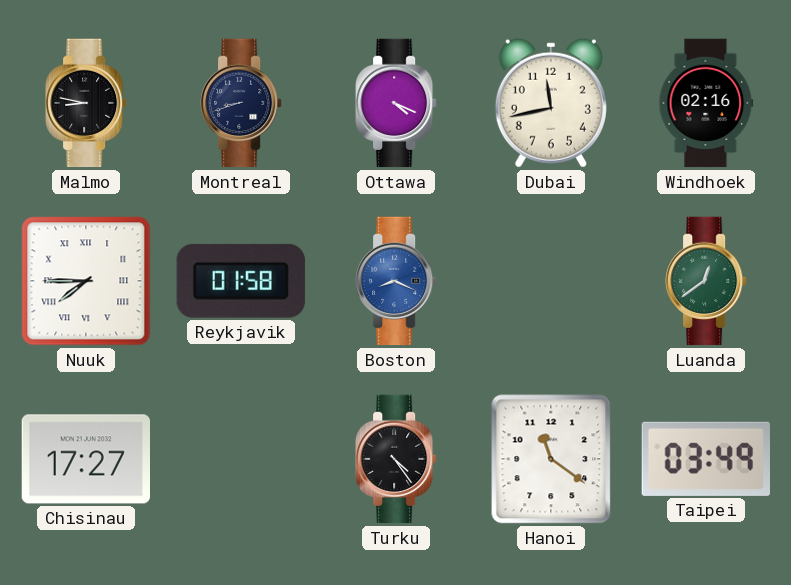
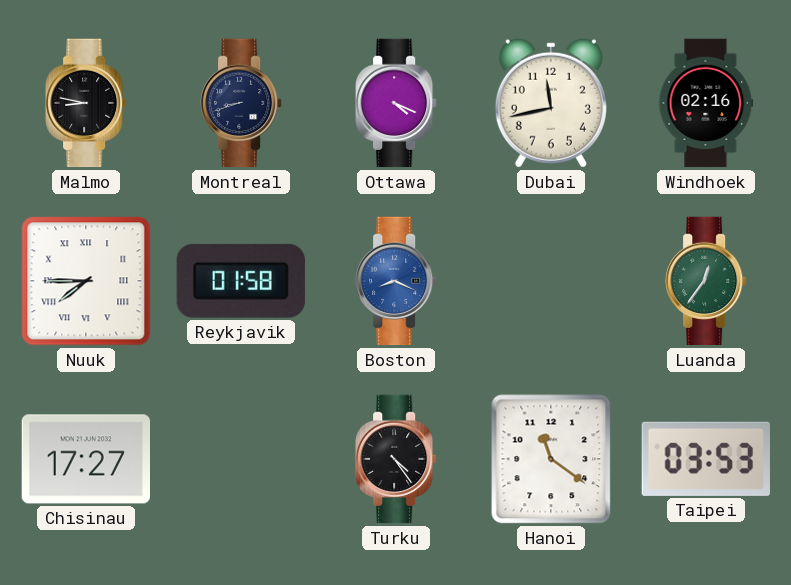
Luanda: 12:39 -> 12:36
Taipei: 03:49 -> 03:53
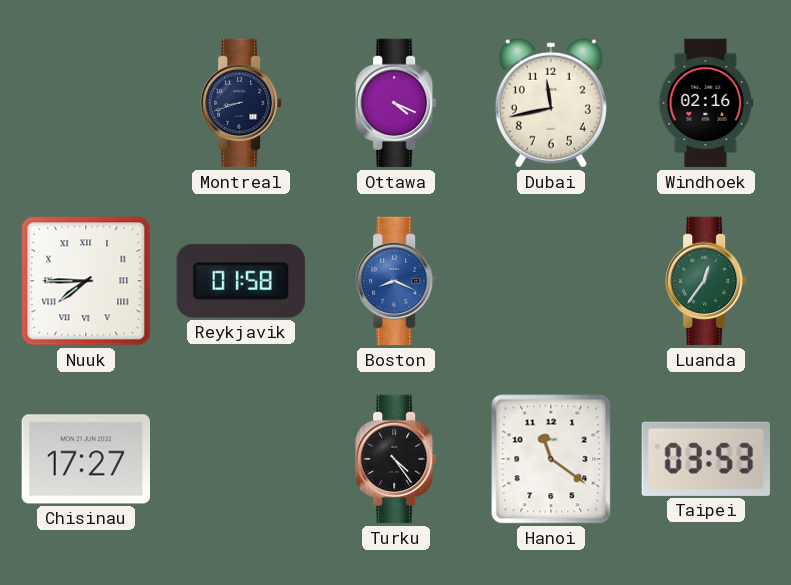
Malmo: 8:47 -> none
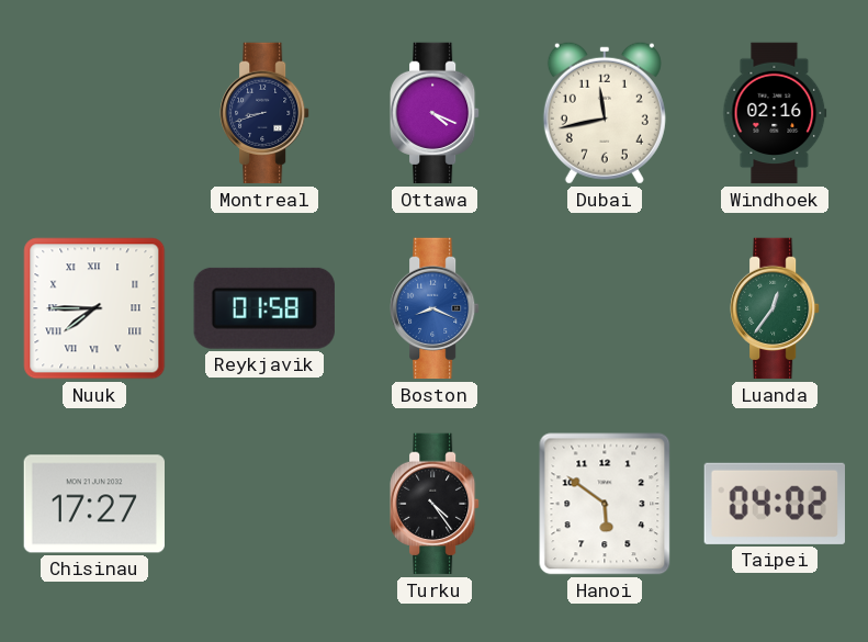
Hanoi: 11:21 -> 5:51
Taipei: 03:53 -> 04:02
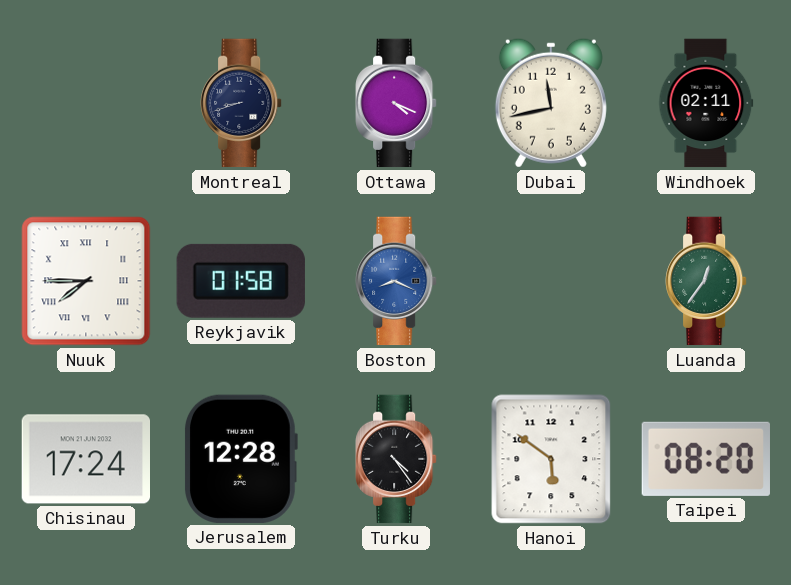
Windhoek: 02:16 -> 02:11
Chisinau: 17:27 -> 17:24
Jerusalem: none -> 12:28
Taipei: 04:02 -> 08:20
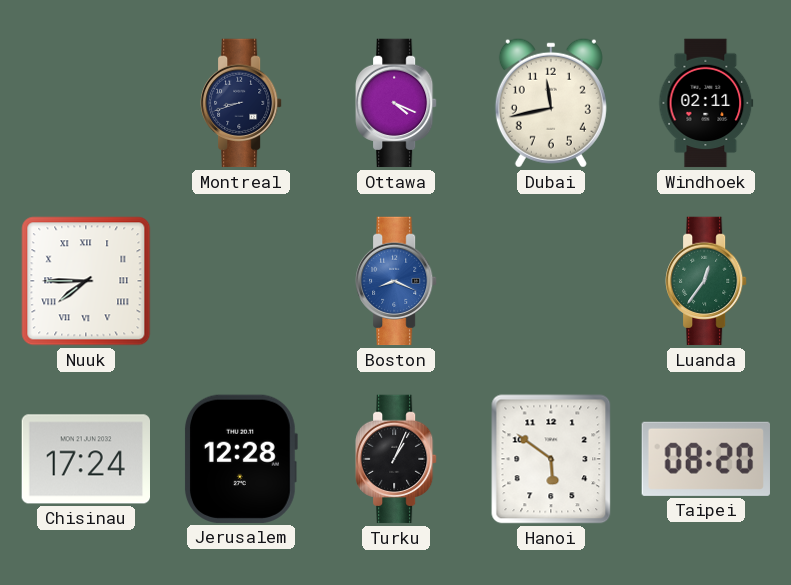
Reykjavik: 01:58 -> none
Turku: 4:24 -> 1:04
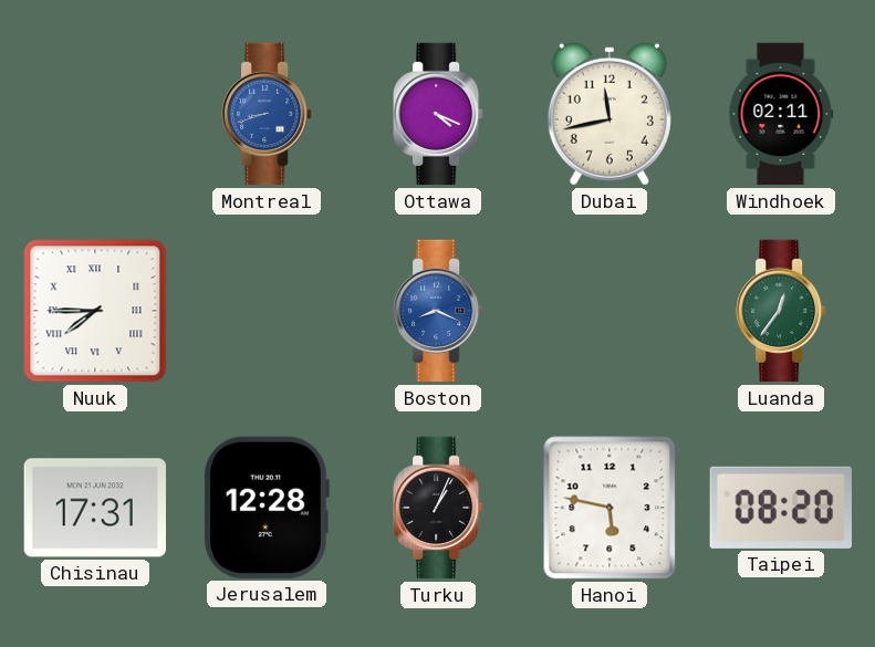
Montreal dial: navy -> blue
Chisinau: 17:24 -> 17:31
Hanoi: 5:51 -> 5:47
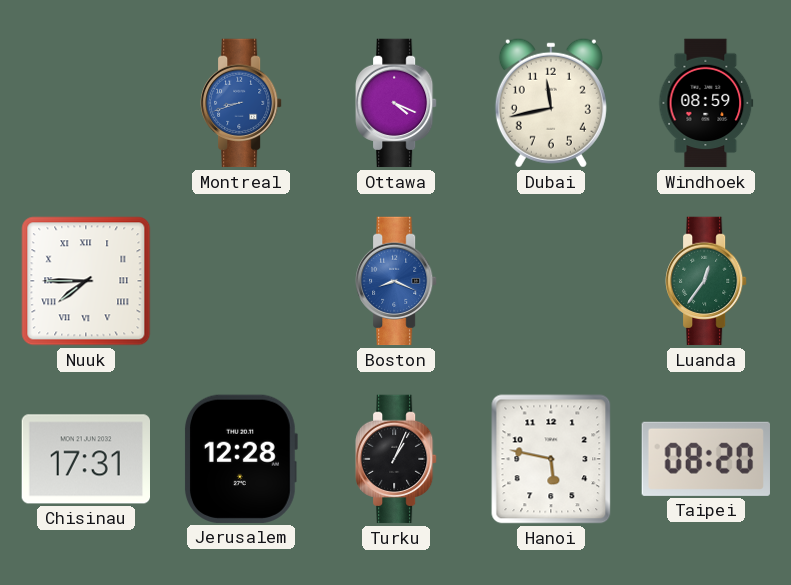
Windhoek: 02:11 -> 08:59
